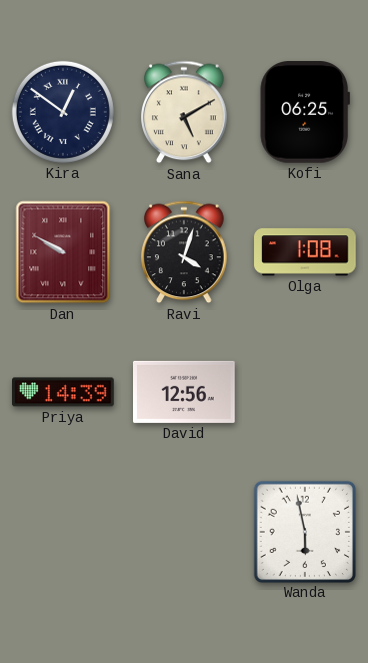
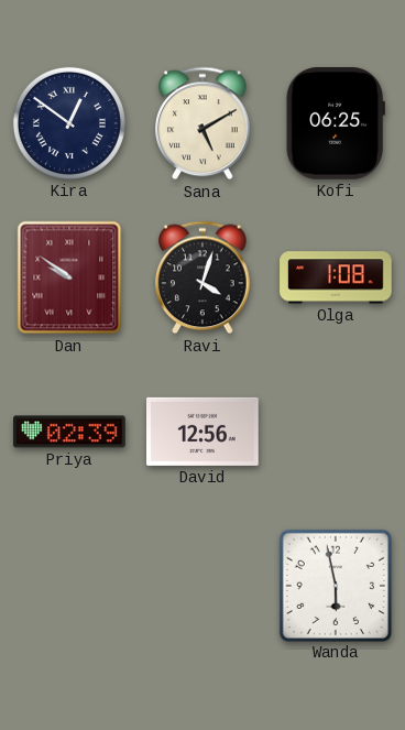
Dan: 9:50 -> 9:51
Priya: 14:39 -> 02:39
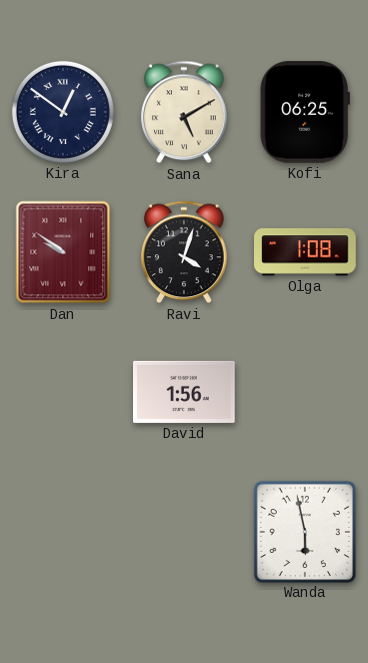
Priya: 02:39 -> none
David: 12:56 -> 1:56
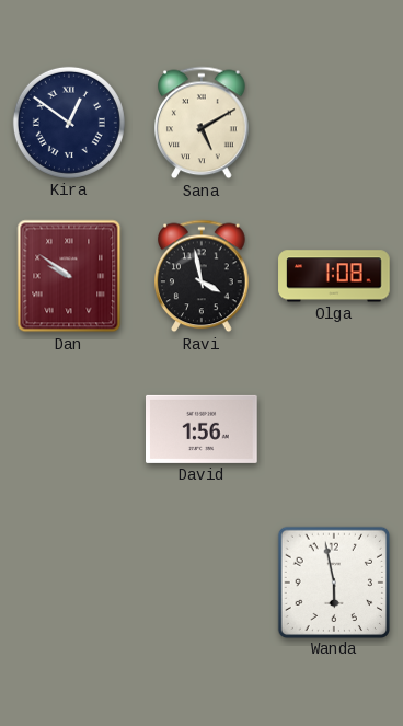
Kofi: 06:25 -> none
Ravi: 4:03 -> 3:58
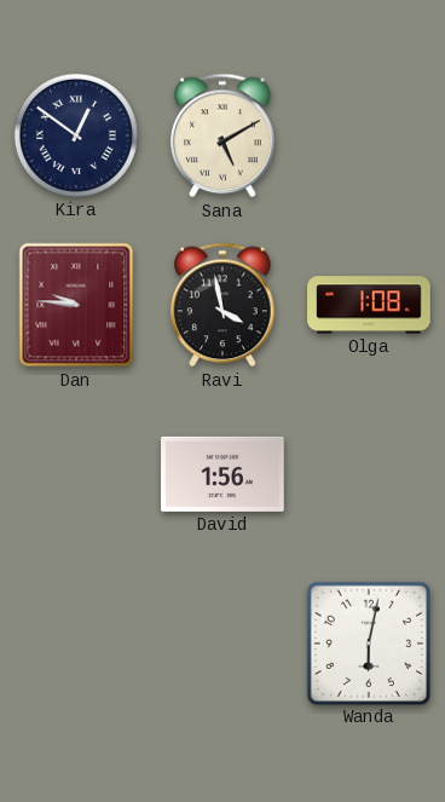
Dan: 9:51 -> 9:46
Wanda: 5:58 -> 6:02
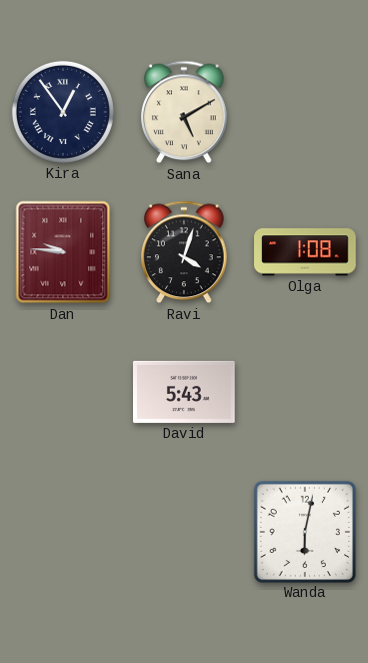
Kira: 12:51 -> 12:54
Ravi: 3:58 -> 4:03
David: 1:56 -> 5:43
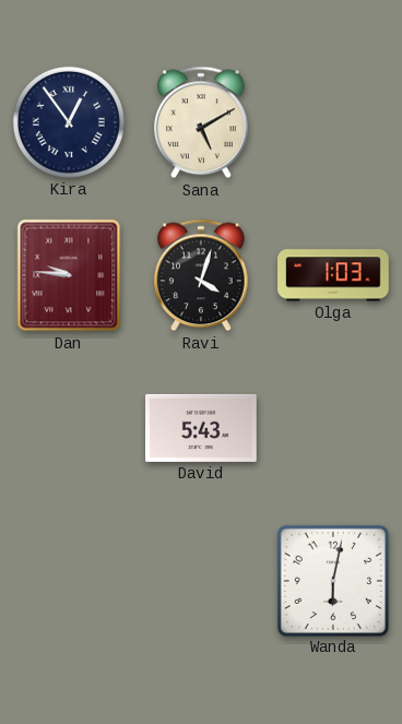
Olga: 1:08 -> 1:03
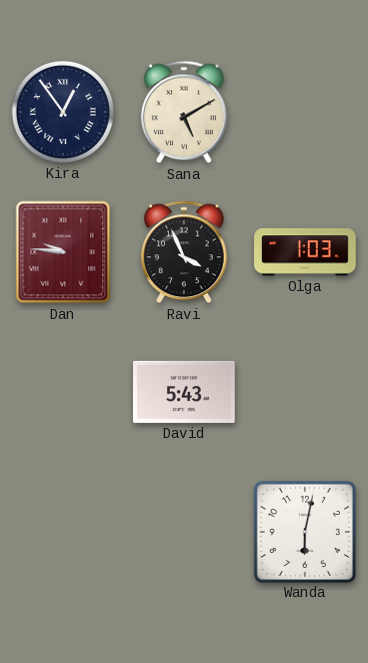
Ravi: 4:03 -> 3:56
